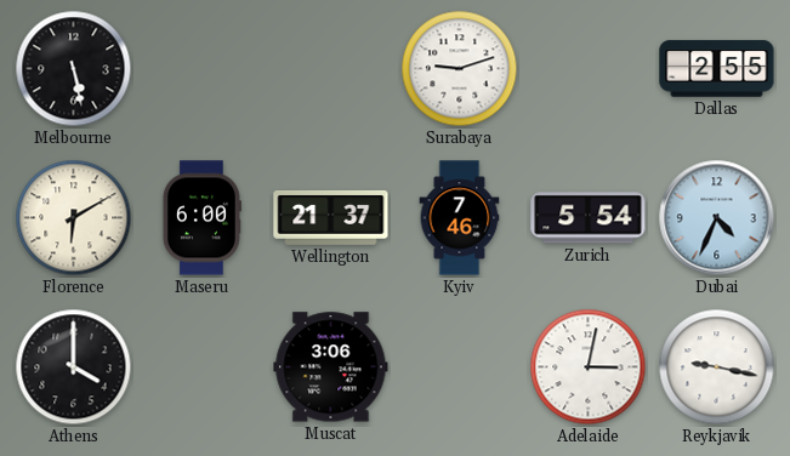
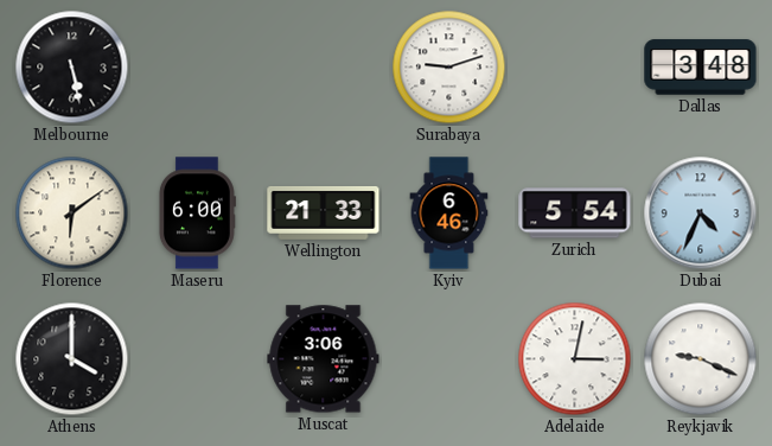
Dallas: 2:55 -> 3:48
Florence: 6:10 -> 6:09
Wellington: 21:37 -> 21:33
Kyiv: 7:46 -> 6:46
Reykjavik: 9:17 -> 9:19
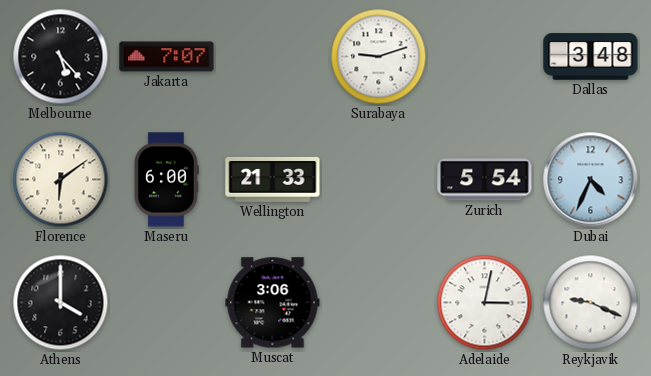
Melbourne: 5:28 -> 5:23
Jakarta: none -> 7:07
Kyiv: 6:46 -> none
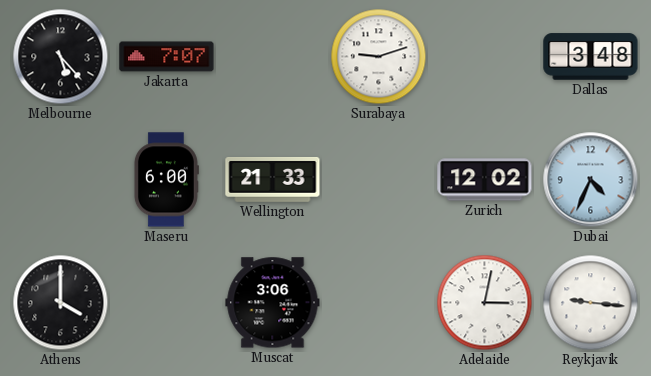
Florence: 6:09 -> none
Zurich: 5:54 -> 12:02
Reykjavik: 9:19 -> 9:16
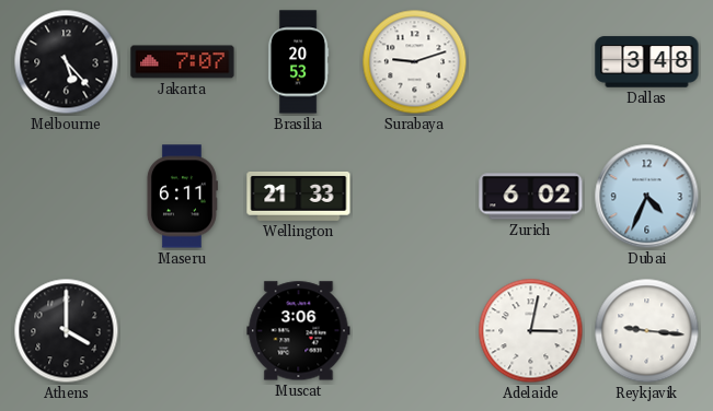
Brasilia: none -> 20:53
Maseru: 6:00 -> 6:11
Zurich: 12:02 -> 6:02
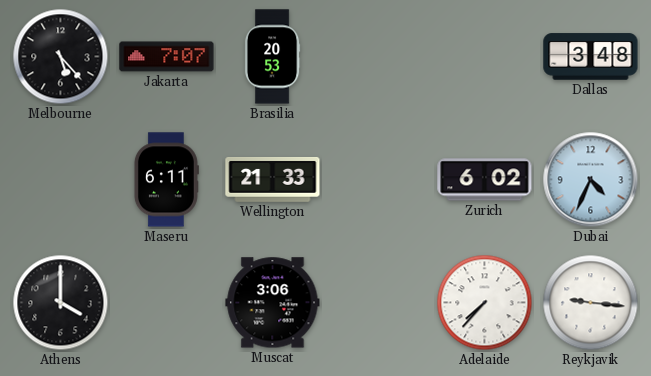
Surabaya: 9:12 -> none
Adelaide: 3:02 -> 7:37
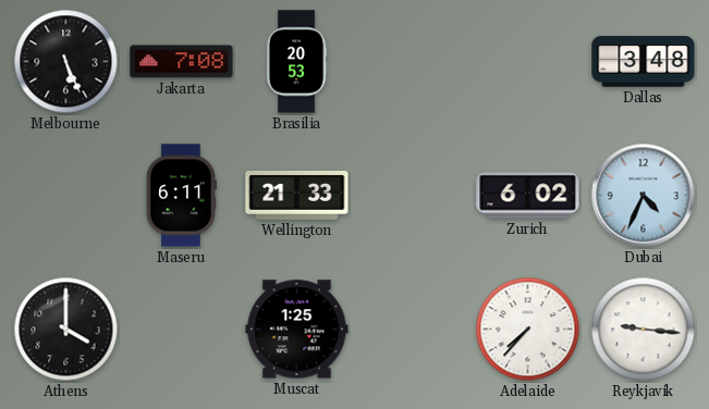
Melbourne: 5:23 -> 5:26
Jakarta: 7:07 -> 7:08
Muscat: 3:06 -> 1:25
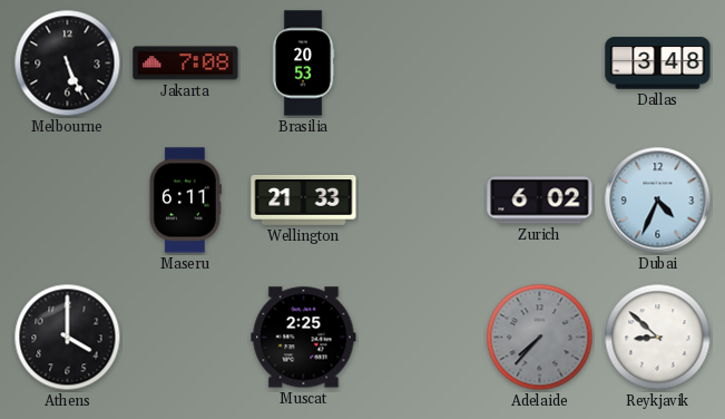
Muscat: 1:25 -> 2:25
Adelaide dial: white -> grey
Reykjavik: 9:16 -> 8:52
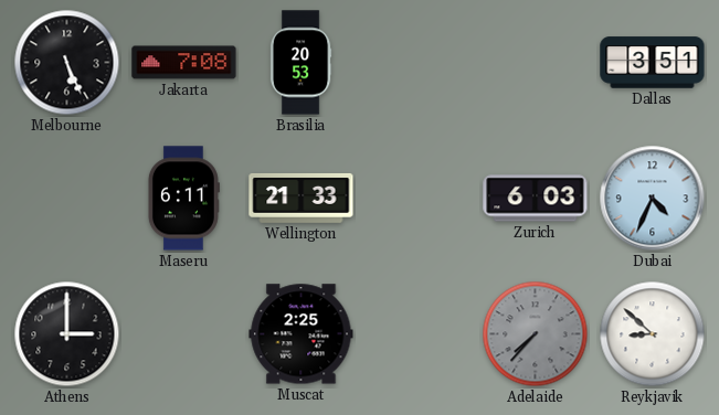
Dallas: 3:48 -> 3:51
Zurich: 6:02 -> 6:03
Athens: 4:00 -> 3:00
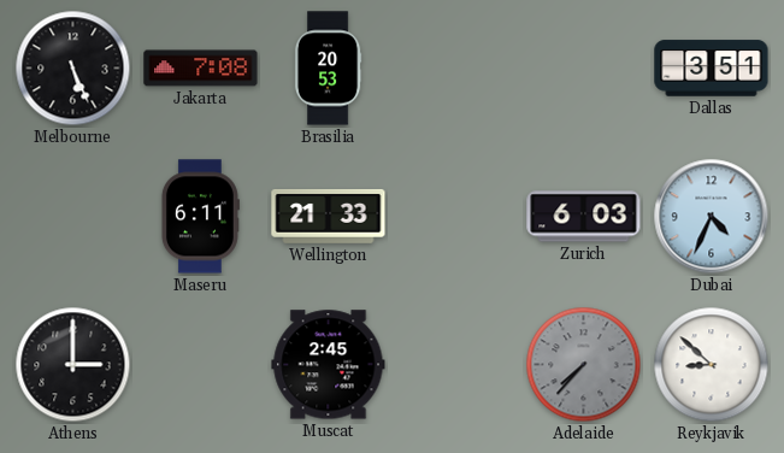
Muscat: 2:25 -> 2:45
